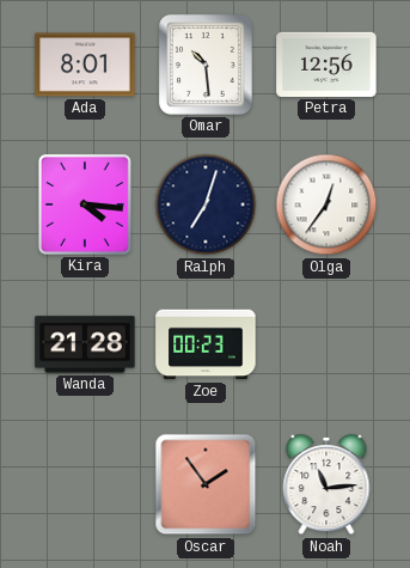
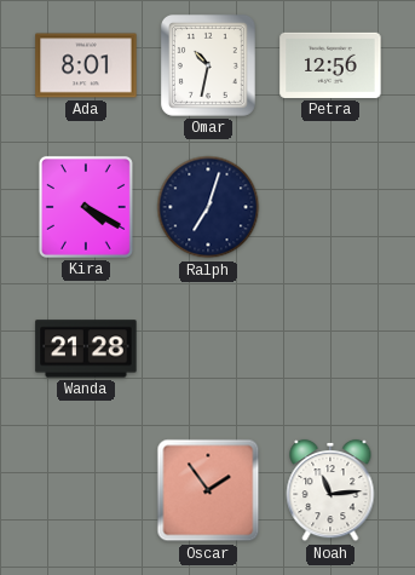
Omar: 10:29 -> 10:32
Kira: 4:16 -> 4:20
Olga: 12:36 -> none
Zoe: 00:23 -> none
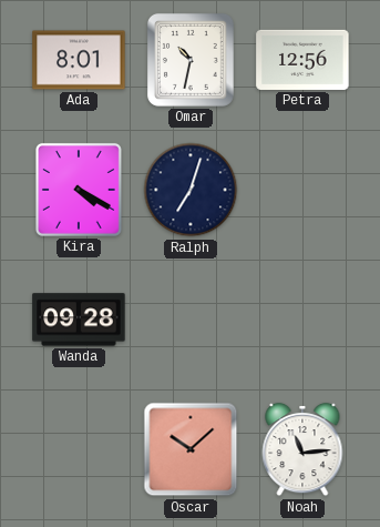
Wanda: 21:28 -> 09:28
Oscar: 1:54 -> 10:08
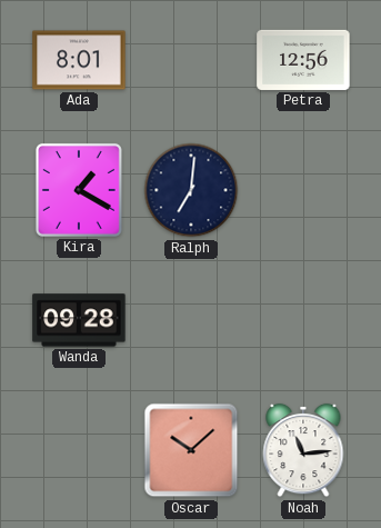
Omar: 10:32 -> none
Kira: 4:20 -> 1:20
Ralph: 7:03 -> 7:01
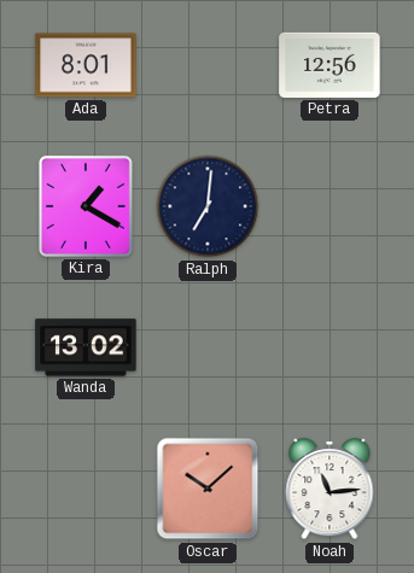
Wanda: 09:28 -> 13:02
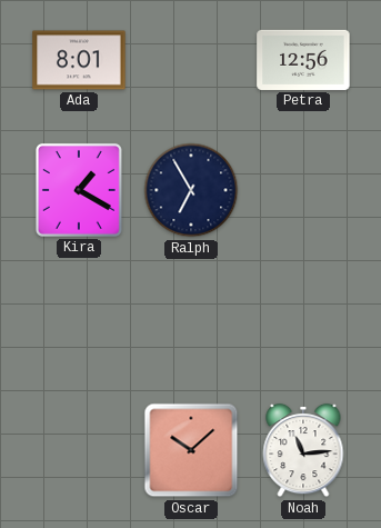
Ralph: 7:01 -> 6:55
Wanda: 13:02 -> none
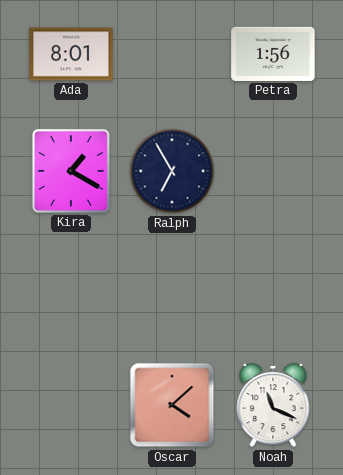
Petra: 12:56 -> 1:56
Oscar: 10:08 -> 4:08
Noah: 11:14 -> 11:19
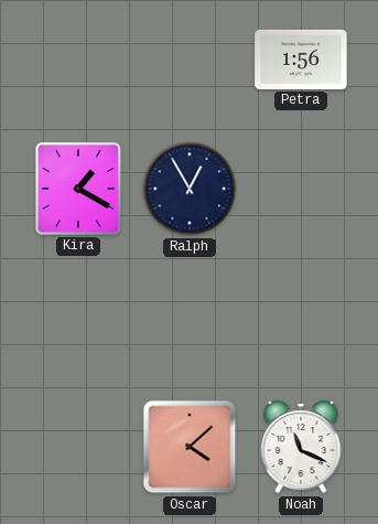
Ada: 8:01 -> none
Ralph: 6:55 -> 12:55
